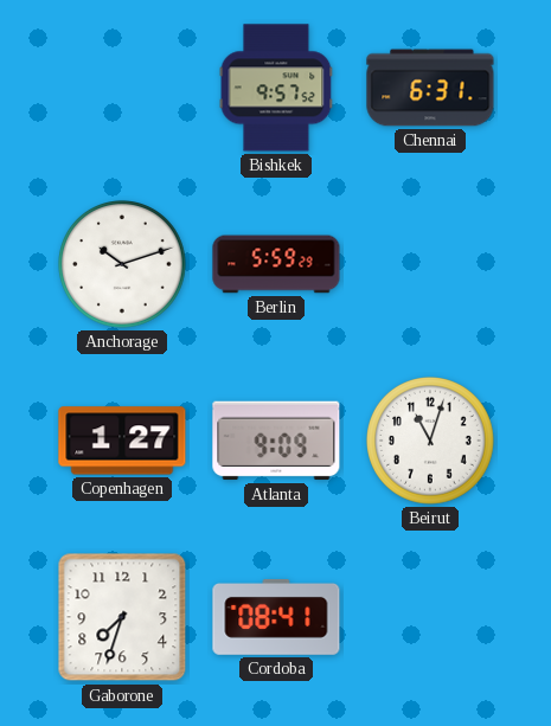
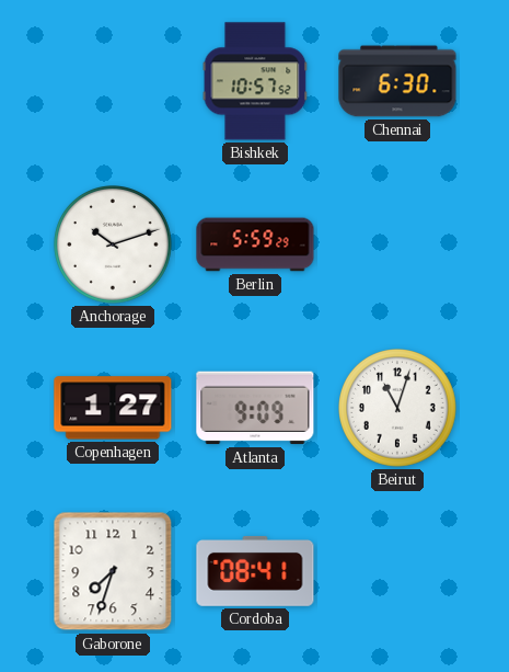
Bishkek: 9:57 -> 10:57
Chennai: 6:31 -> 6:30
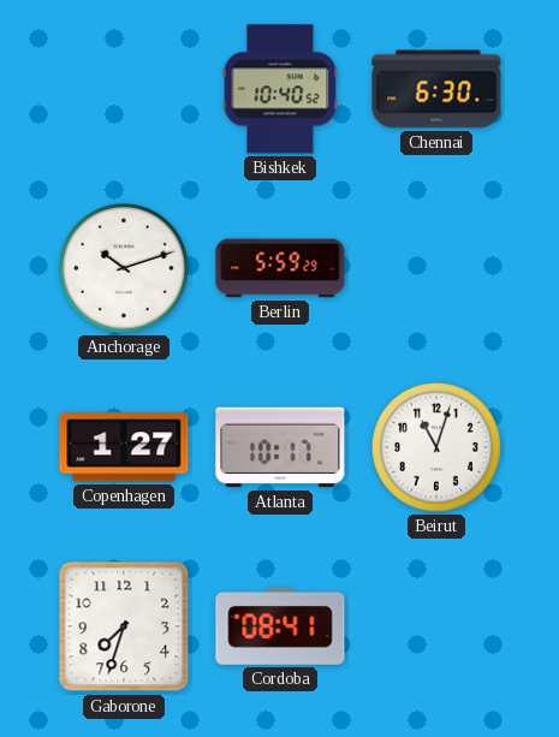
Bishkek: 10:57 -> 10:40
Atlanta: 9:09 -> 10:17
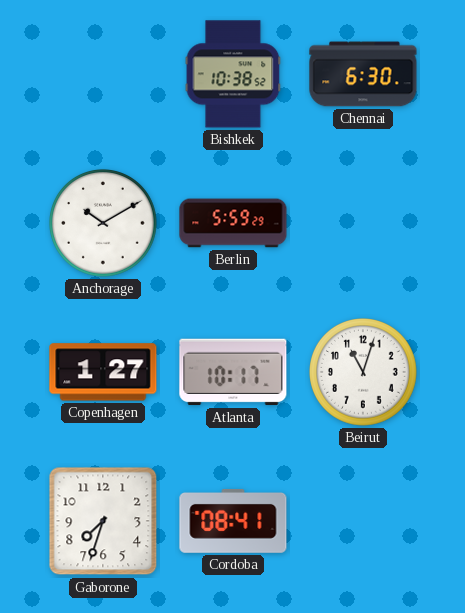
Bishkek: 10:40 -> 10:38
Anchorage: 10:12 -> 10:10
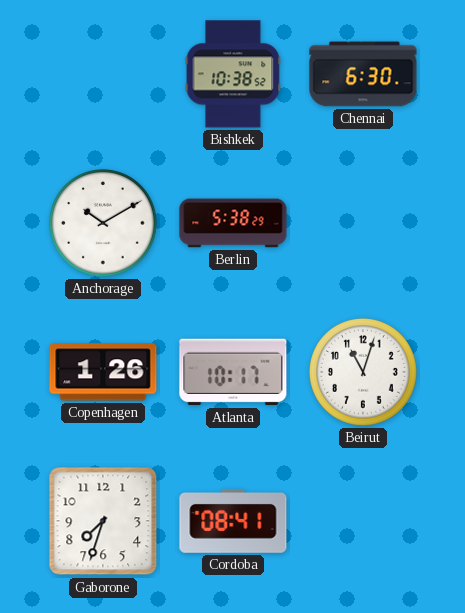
Berlin: 5:59 -> 5:38
Copenhagen: 1:27 -> 1:26
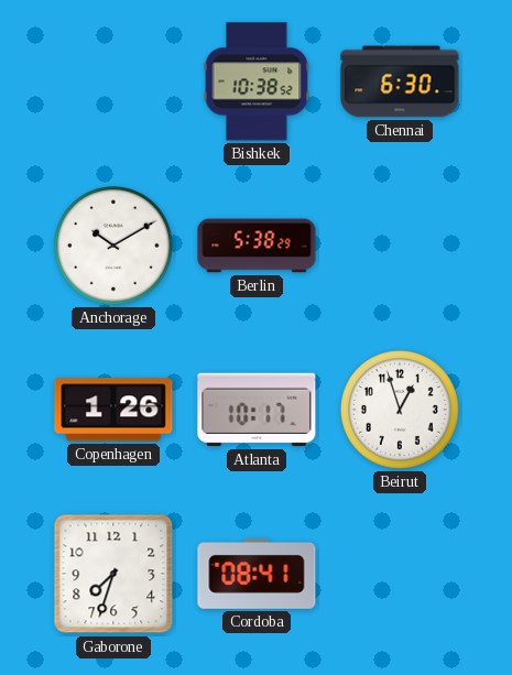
Beirut: 11:03 -> 12:57
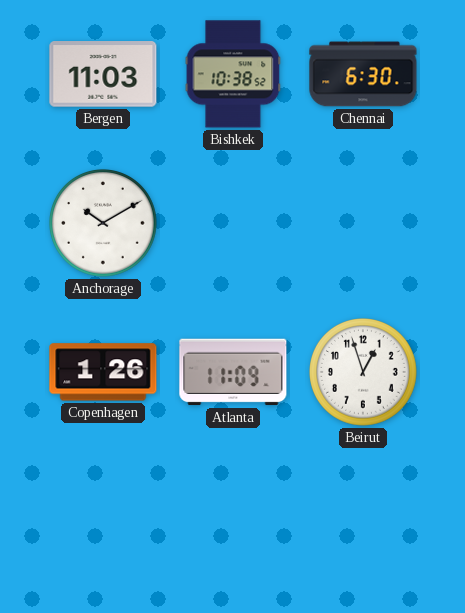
Bergen: none -> 11:03
Berlin: 5:38 -> none
Atlanta: 10:17 -> 11:09
Gaborone: 7:33 -> none
Cordoba: 08:41 -> none
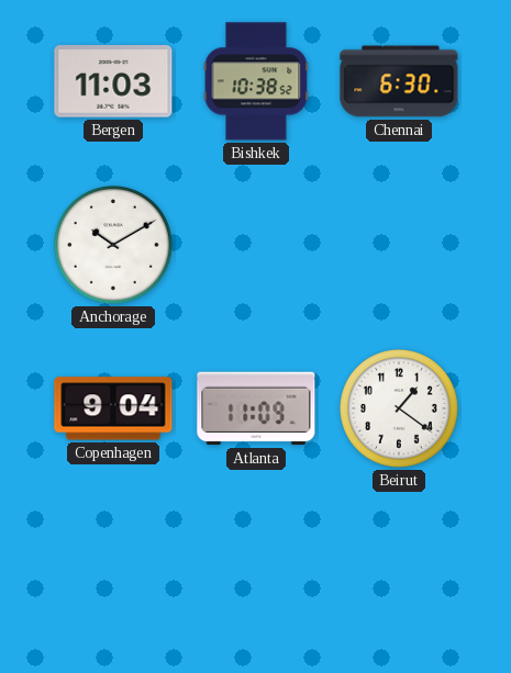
Copenhagen: 1:26 -> 9:04
Beirut: 12:57 -> 1:21
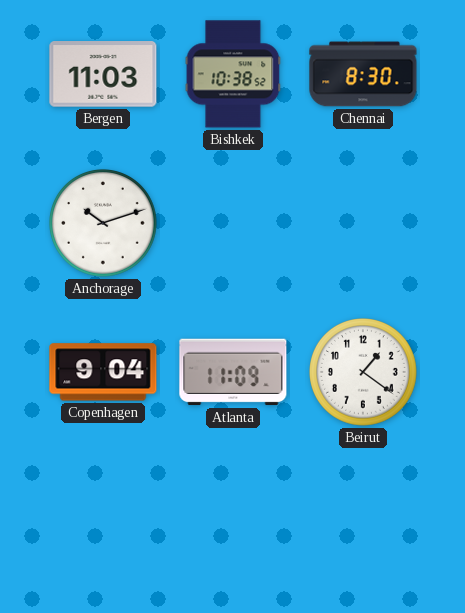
Chennai: 6:30 -> 8:30
Anchorage: 10:10 -> 10:12
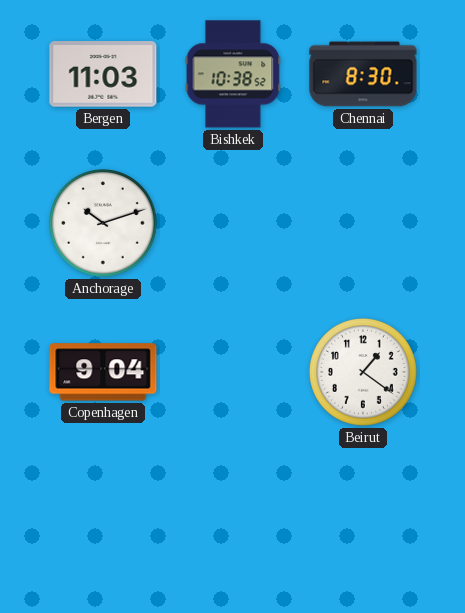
Atlanta: 11:09 -> none
